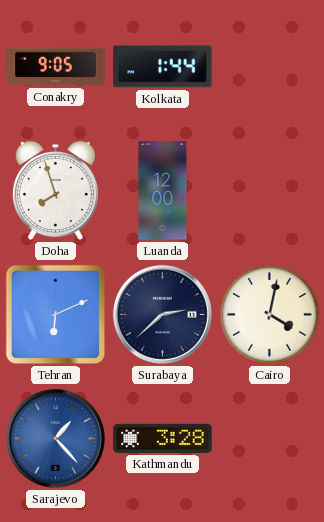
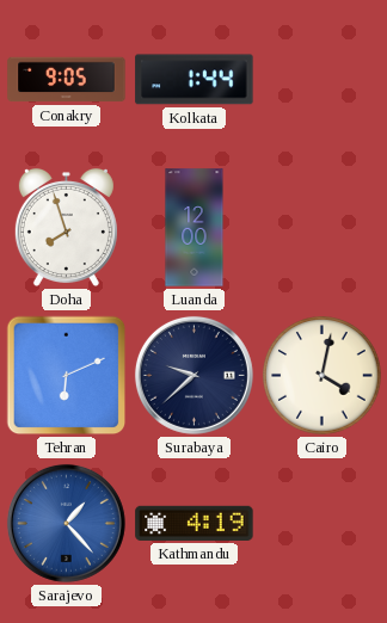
Surabaya: 2:38 -> 9:38
Kathmandu: 3:28 -> 4:19
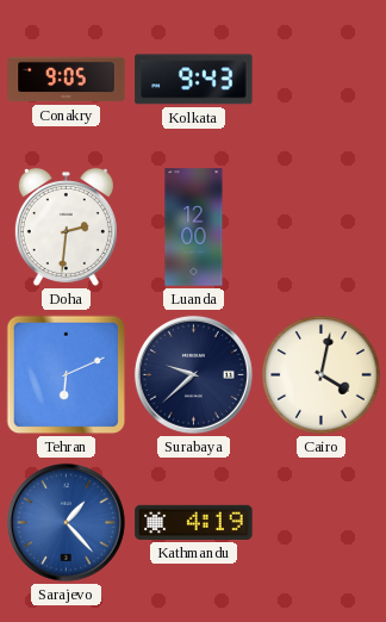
Kolkata: 1:44 -> 9:43
Doha: 7:57 -> 2:31
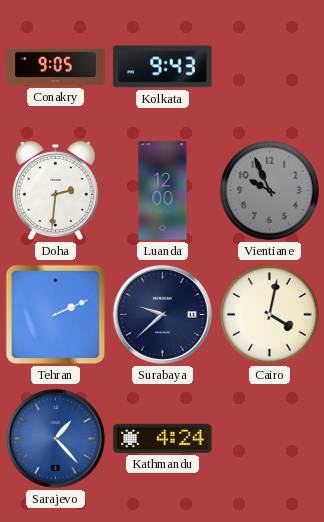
Vientiane: none -> 9:56
Tehran: 6:11 -> 2:11
Kathmandu: 4:19 -> 4:24
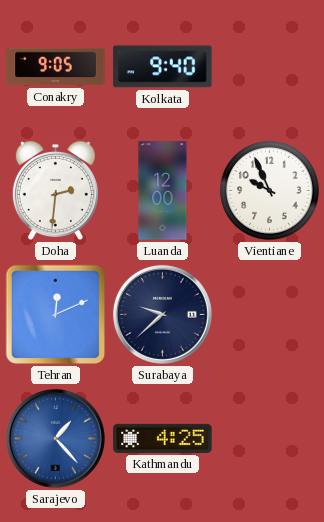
Kolkata: 9:43 -> 9:40
Vientiane dial: grey -> white
Tehran: 2:11 -> 12:11
Cairo: 4:02 -> none
Kathmandu: 4:24 -> 4:25
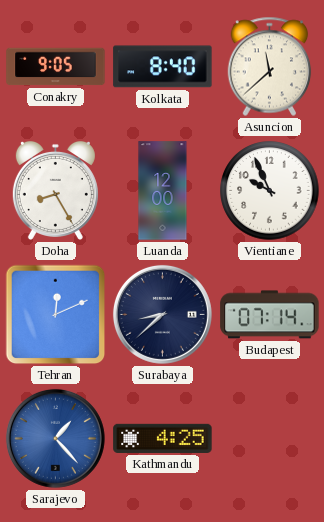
Kolkata: 9:40 -> 8:40
Asuncion: none -> 11:38
Doha: 2:31 -> 8:25
Surabaya: 9:38 -> 8:38
Budapest: none -> 07:14
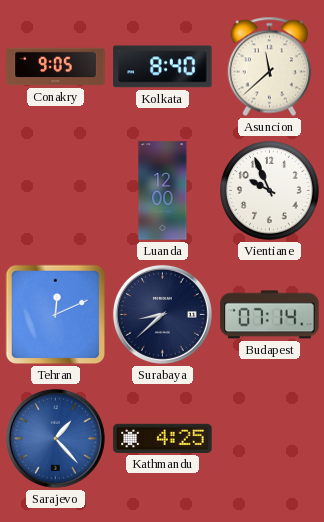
Doha: 8:25 -> none
